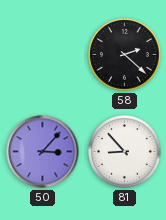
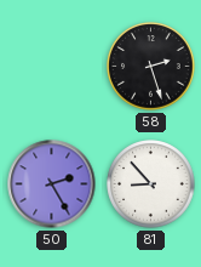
58: 2:22 -> 2:27
50: 3:07 -> 2:25
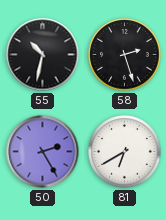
55: none -> 10:32
81: 8:53 -> 6:40
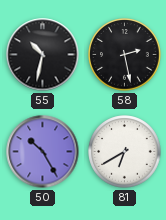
58: 2:27 -> 2:28
50: 2:25 -> 10:25
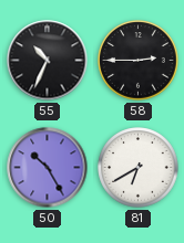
55: 10:32 -> 10:34
58: 2:28 -> 2:45
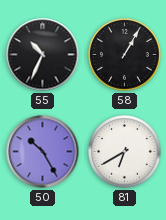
58: 2:45 -> 1:05
